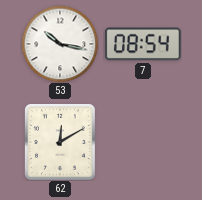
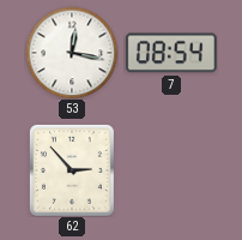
53: 10:17 -> 12:17
62: 12:10 -> 2:53
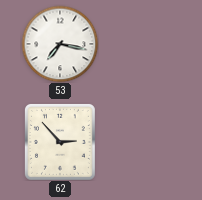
53: 12:17 -> 7:17
7: 08:54 -> none
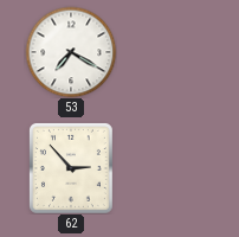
53: 7:17 -> 7:20
